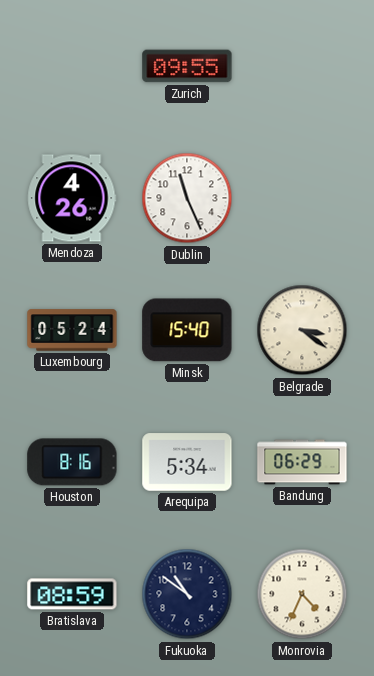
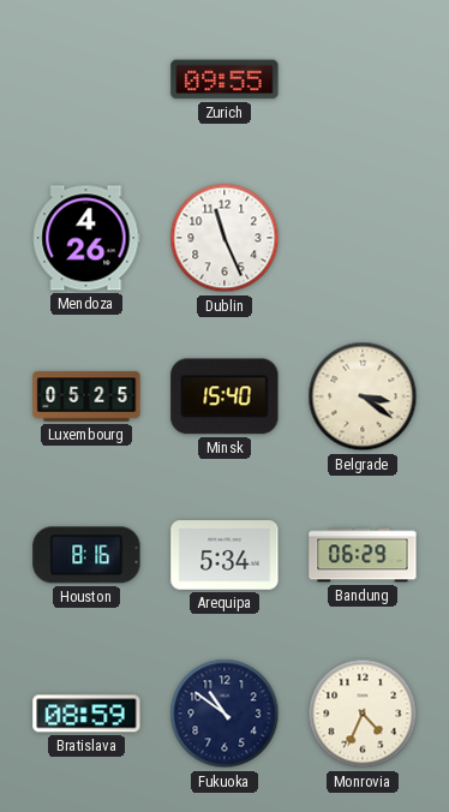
Luxembourg: 05:24 -> 05:25
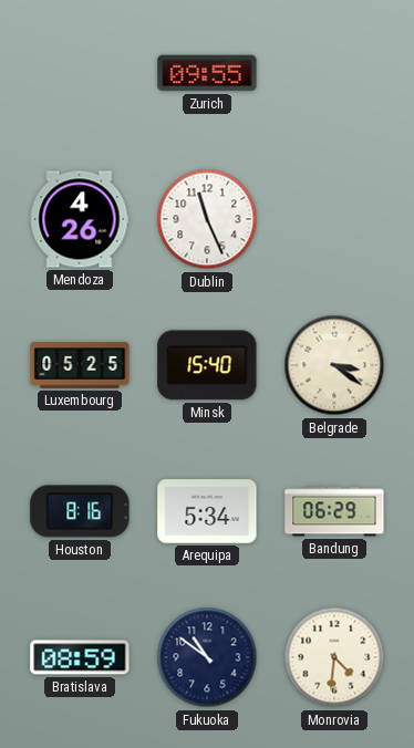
Monrovia: 4:34 -> 4:31
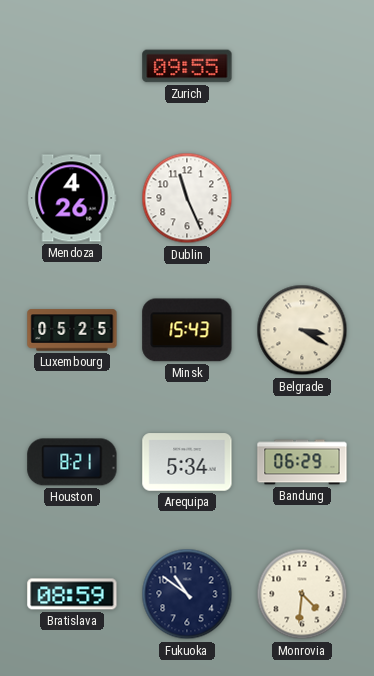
Minsk: 15:40 -> 15:43
Belgrade: 3:21 -> 3:20
Houston: 8:16 -> 8:21
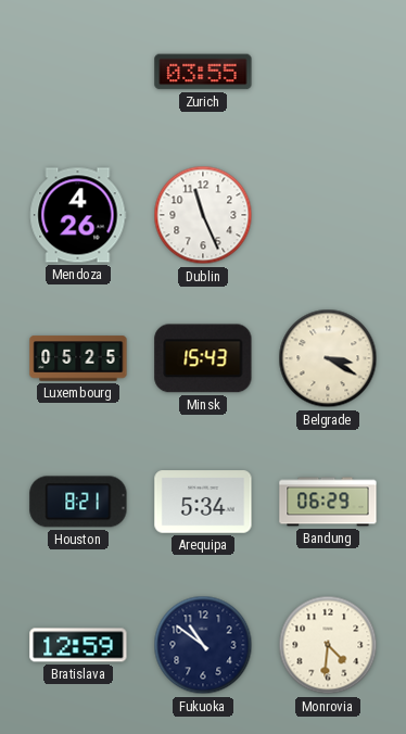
Zurich: 09:55 -> 03:55
Bratislava: 08:59 -> 12:59
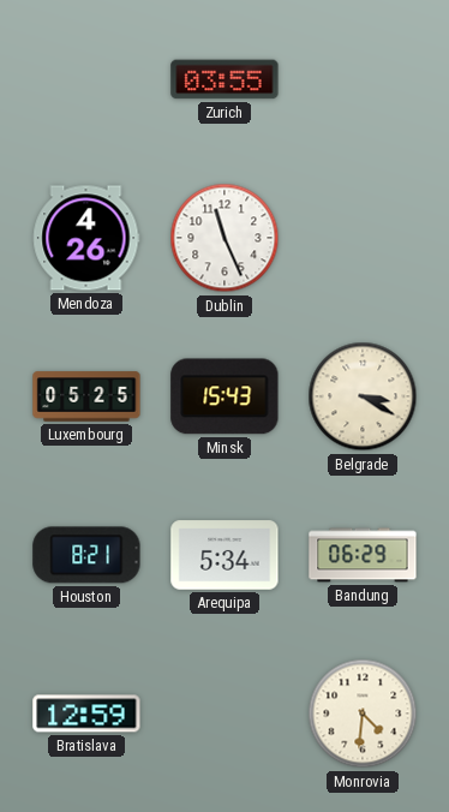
Fukuoka: 10:51 -> none
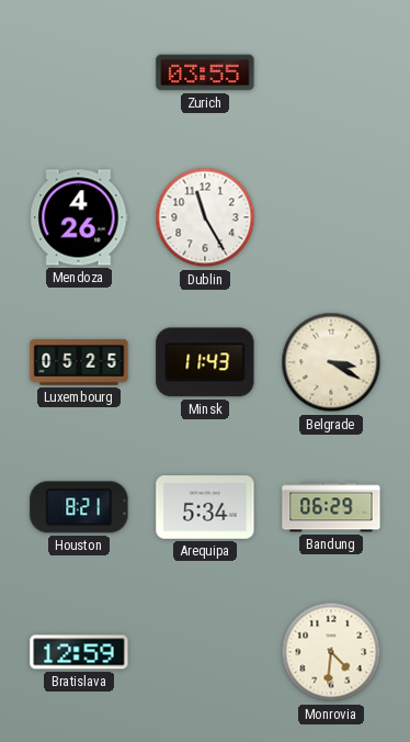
Dublin: 11:26 -> 11:25
Minsk: 15:43 -> 11:43
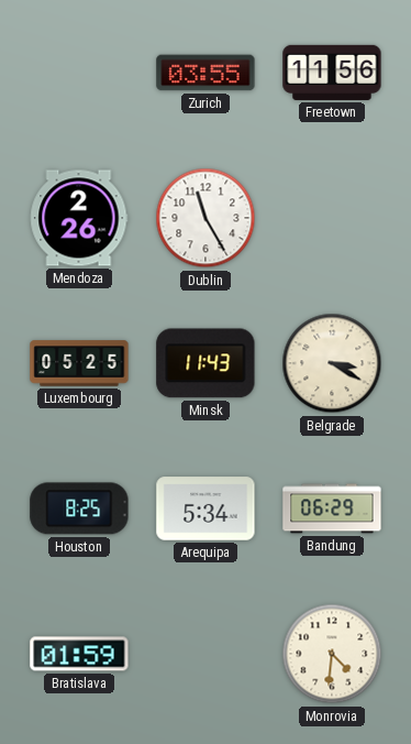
Freetown: none -> 11:56
Mendoza: 4:26 -> 2:26
Houston: 8:21 -> 8:25
Bratislava: 12:59 -> 01:59
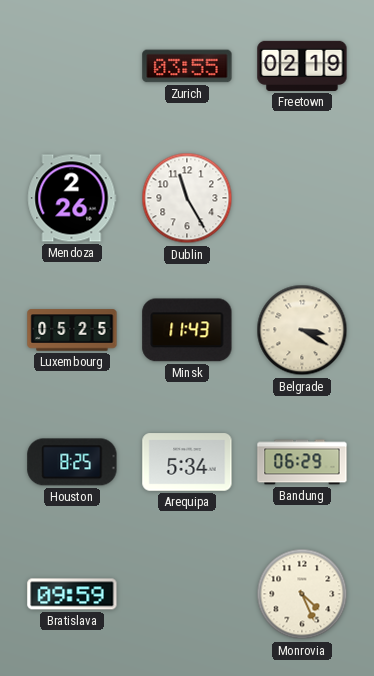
Freetown: 11:56 -> 02:19
Bratislava: 01:59 -> 09:59
Monrovia: 4:31 -> 4:26
